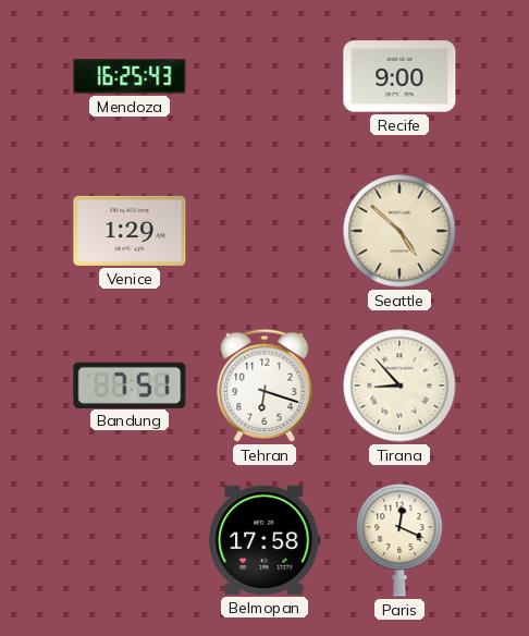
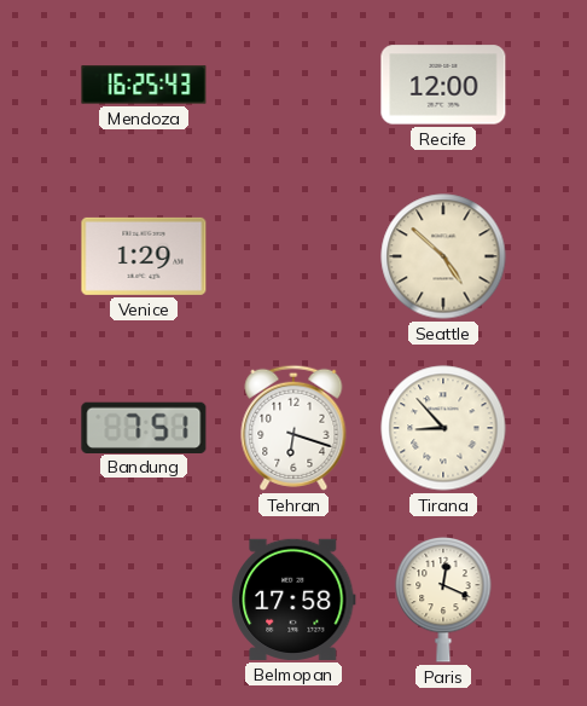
Recife: 9:00 -> 12:00
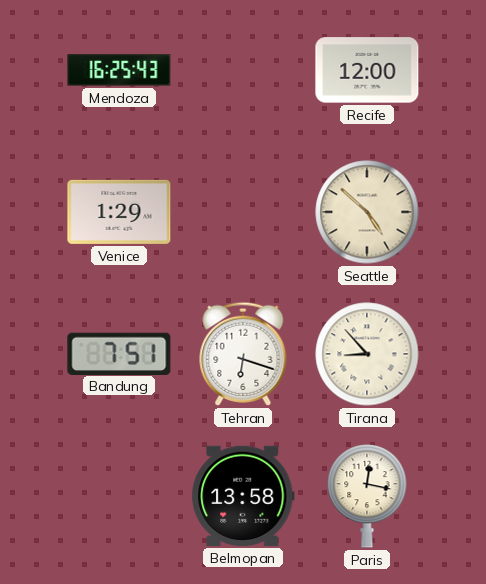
Belmopan: 17:58 -> 13:58
Paris: 12:19 -> 12:17
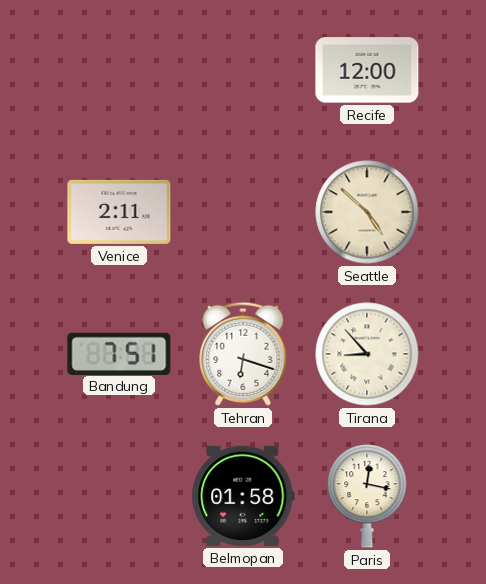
Mendoza: 16:25 -> none
Venice: 1:29 -> 2:11
Belmopan: 13:58 -> 01:58
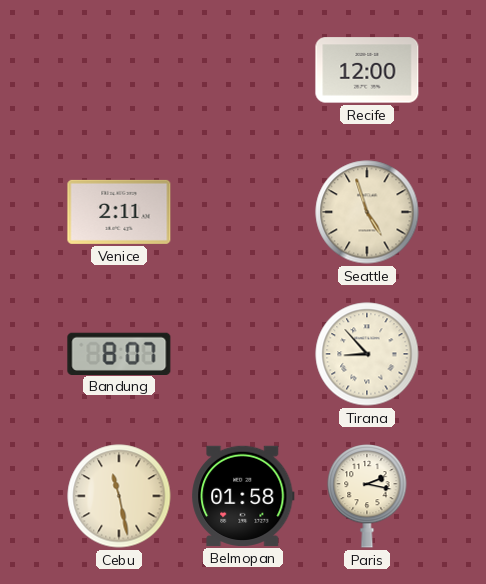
Seattle: 4:52 -> 4:57
Bandung: 7:51 -> 8:07
Tehran: 6:18 -> none
Cebu: none -> 11:28
Paris: 12:17 -> 2:17
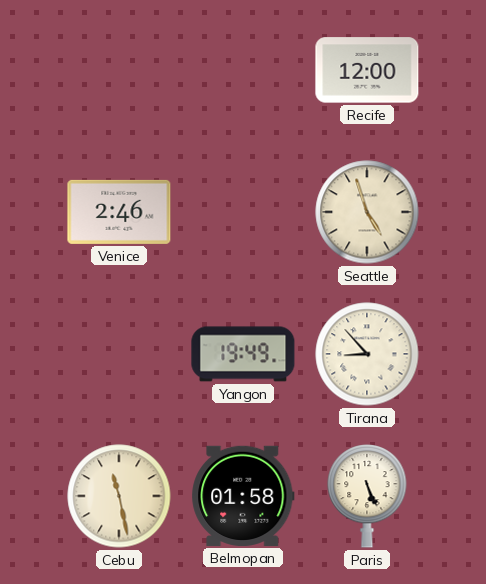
Venice: 2:11 -> 2:46
Bandung: 8:07 -> none
Yangon: none -> 19:49
Paris: 2:17 -> 5:26
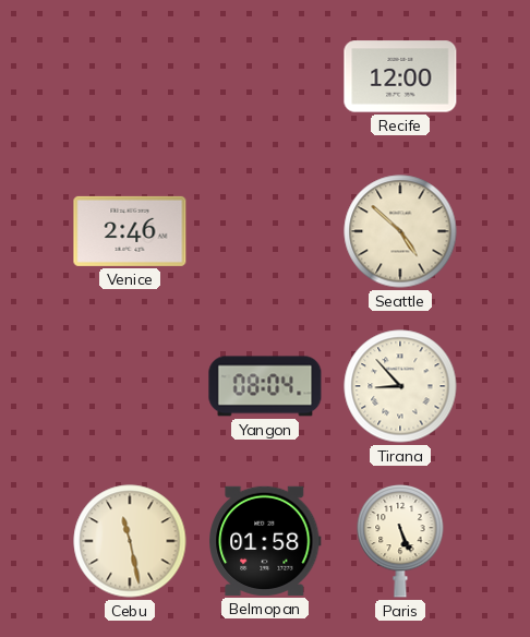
Seattle: 4:57 -> 4:52
Yangon: 19:49 -> 08:04
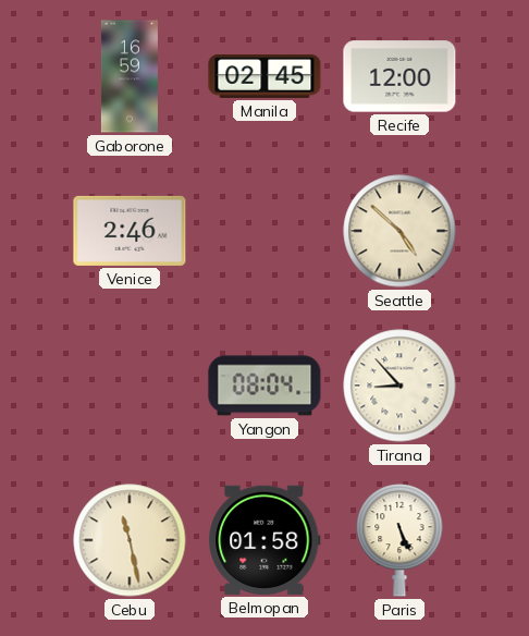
Gaborone: none -> 16:59
Manila: none -> 02:45
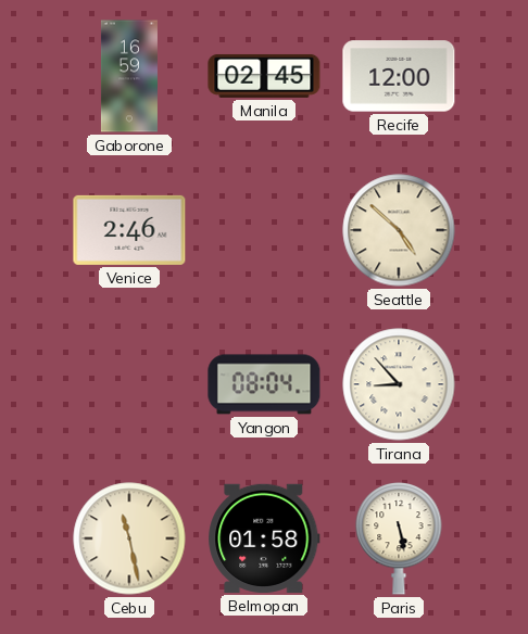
Paris: 5:26 -> 5:28
